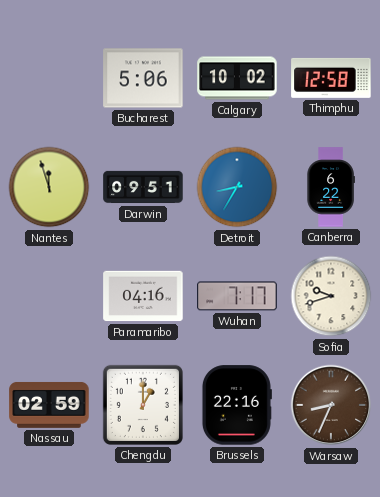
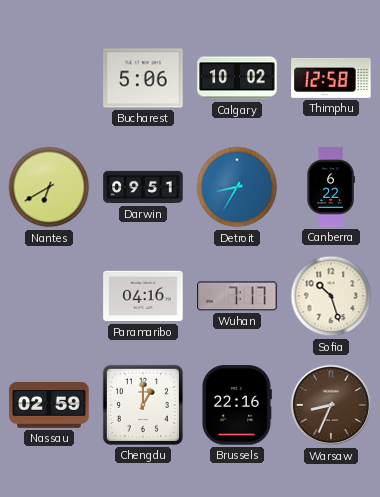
Nantes: 11:57 -> 6:40
Sofia: 9:42 -> 10:27
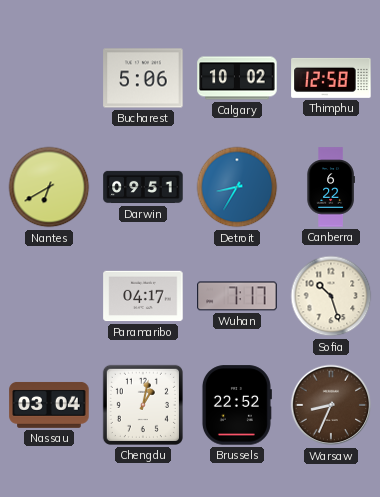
Paramaribo: 04:16 -> 04:17
Nassau: 02:59 -> 03:04
Chengdu: 1:00 -> 1:02
Brussels: 22:16 -> 22:52
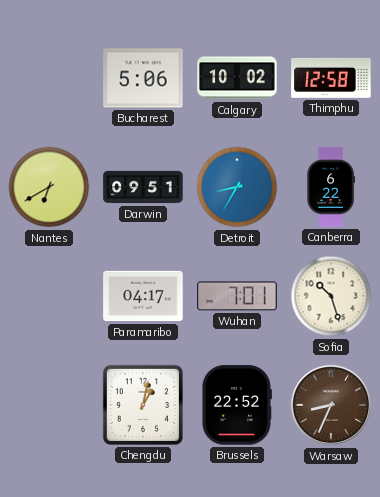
Wuhan: 7:17 -> 7:01
Nassau: 03:04 -> none
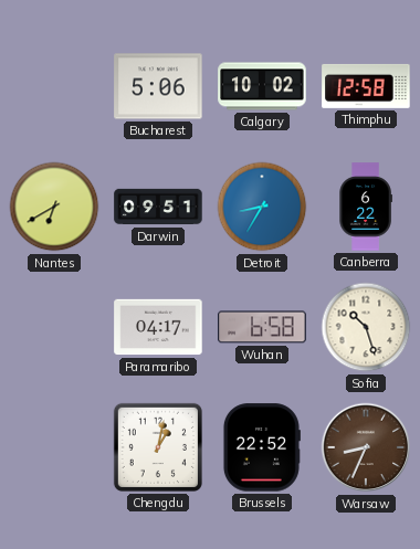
Wuhan: 7:01 -> 6:58
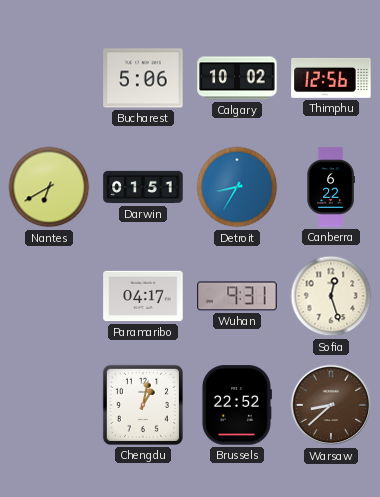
Thimphu: 12:58 -> 12:56
Darwin: 09:51 -> 01:51
Wuhan: 6:58 -> 9:31
Sofia: 10:27 -> 12:27
Warsaw: 8:34 -> 8:38
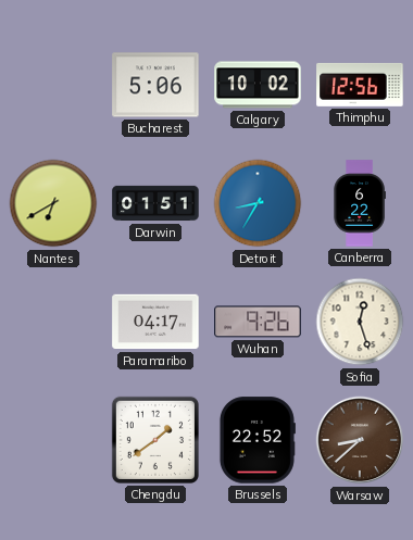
Wuhan: 9:31 -> 9:26
Chengdu: 1:02 -> 1:39
